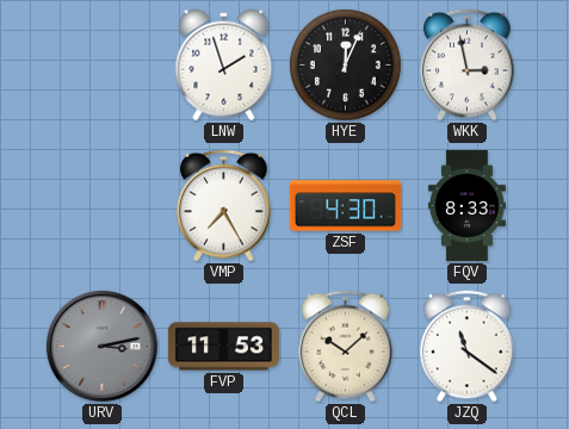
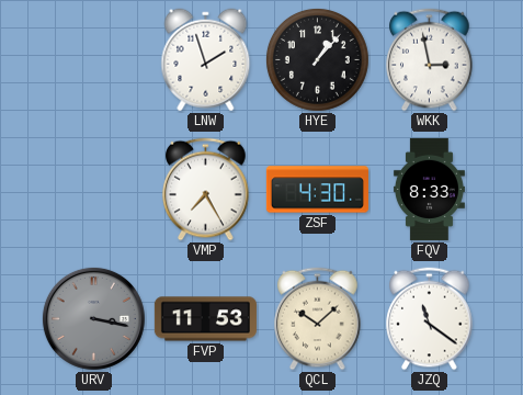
HYE: 12:04 -> 1:07
URV: 3:13 -> 3:17
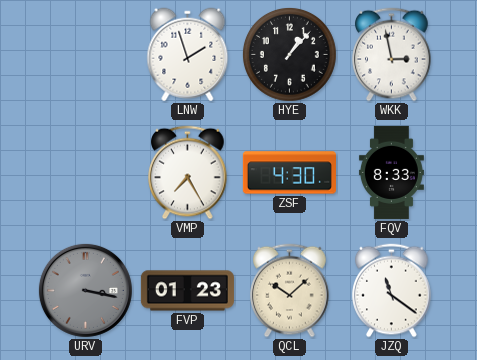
FVP: 11:53 -> 01:23
